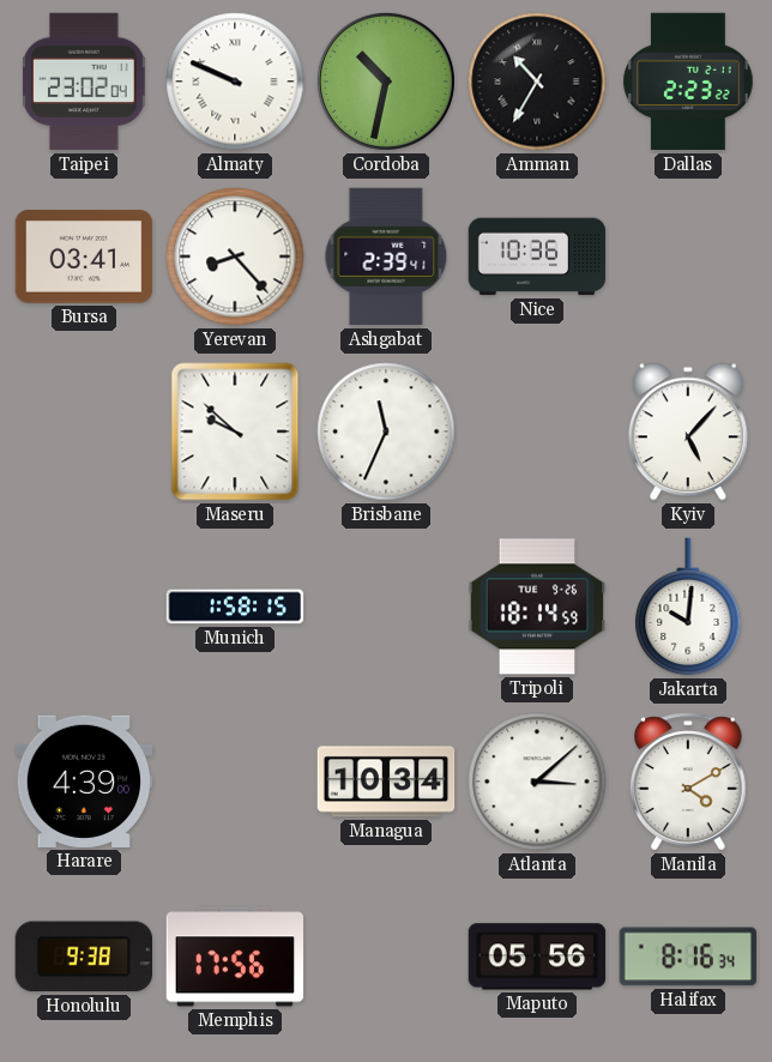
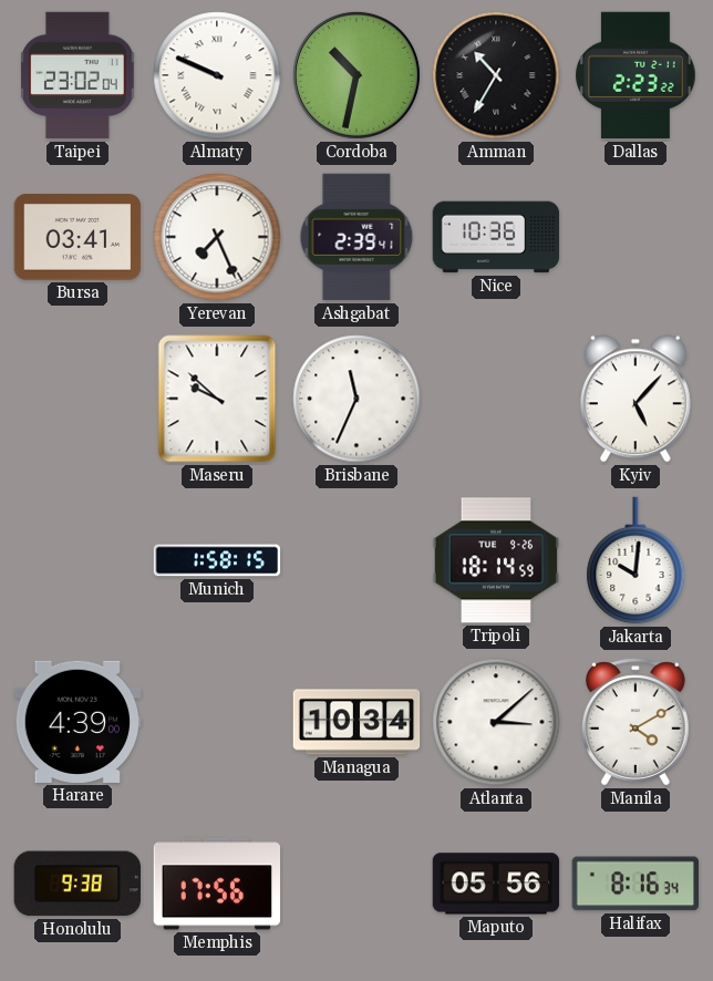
Yerevan: 8:23 -> 7:26
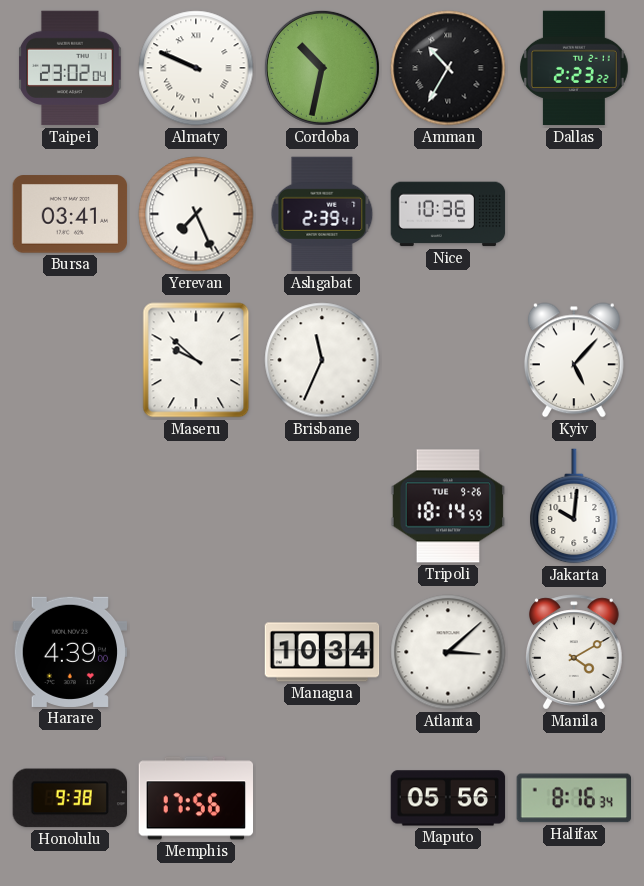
Munich: 1:58 -> none
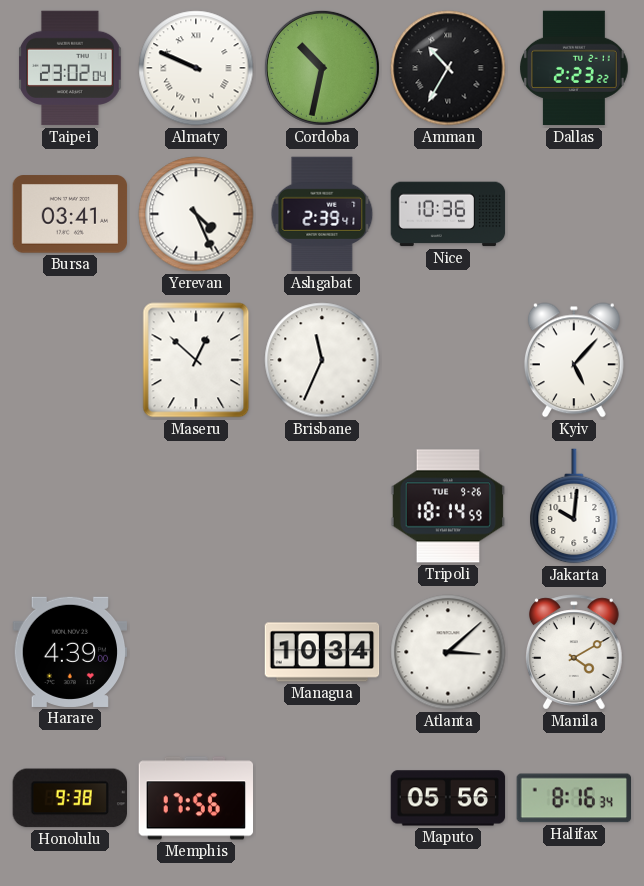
Yerevan: 7:26 -> 4:26
Maseru: 9:52 -> 12:52
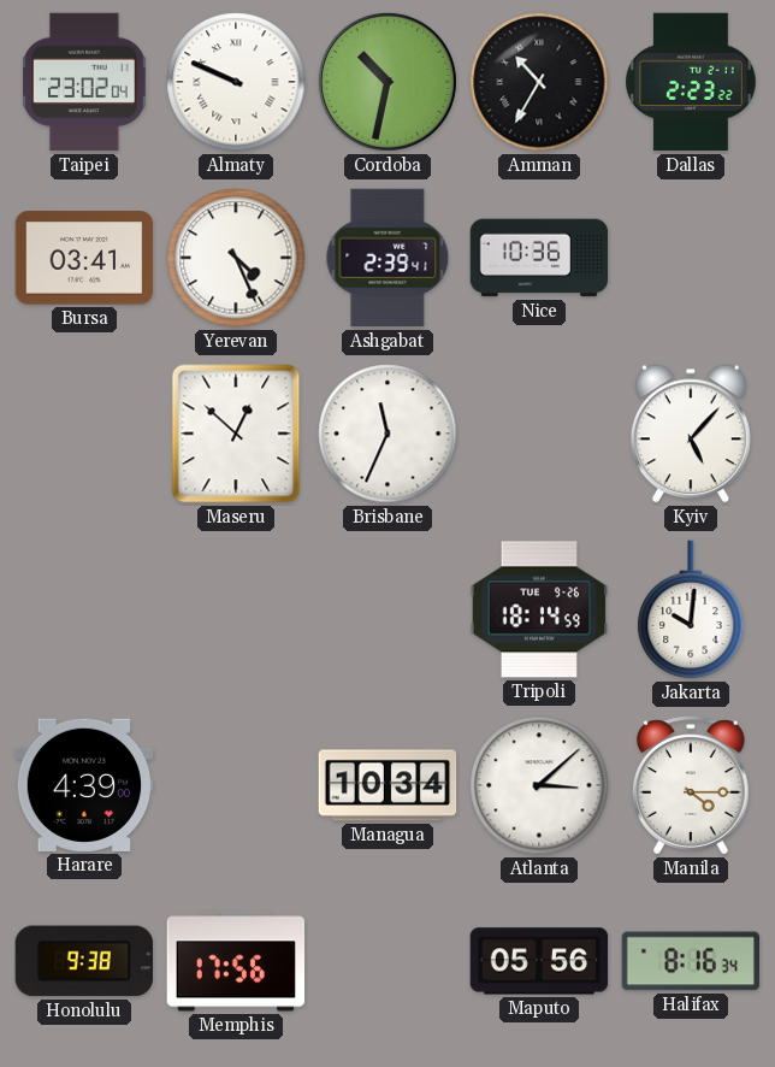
Manila: 4:10 -> 4:15
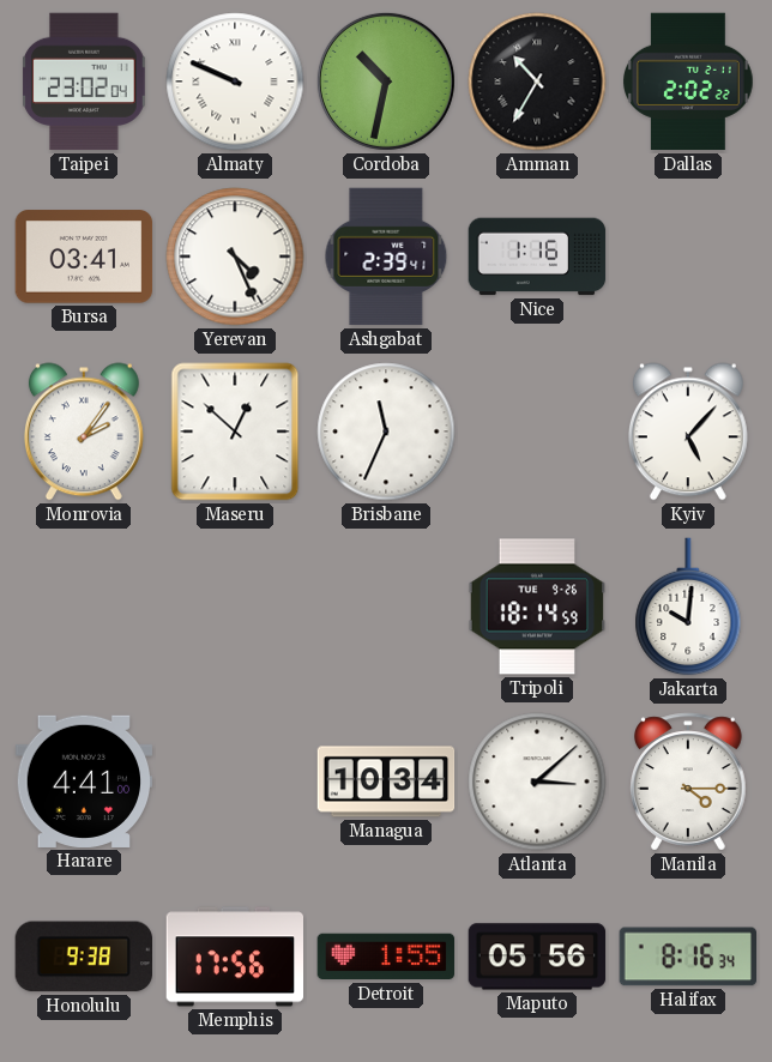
Dallas: 2:23 -> 2:02
Nice: 10:36 -> 1:16
Monrovia: none -> 2:06
Harare: 4:39 -> 4:41
Detroit: none -> 1:55
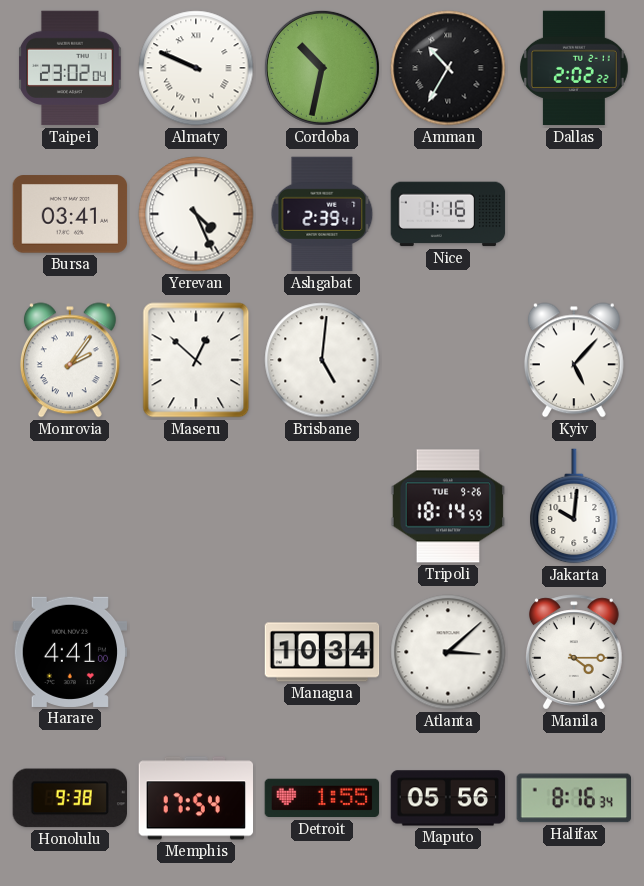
Brisbane: 11:34 -> 5:01
Memphis: 17:56 -> 17:54
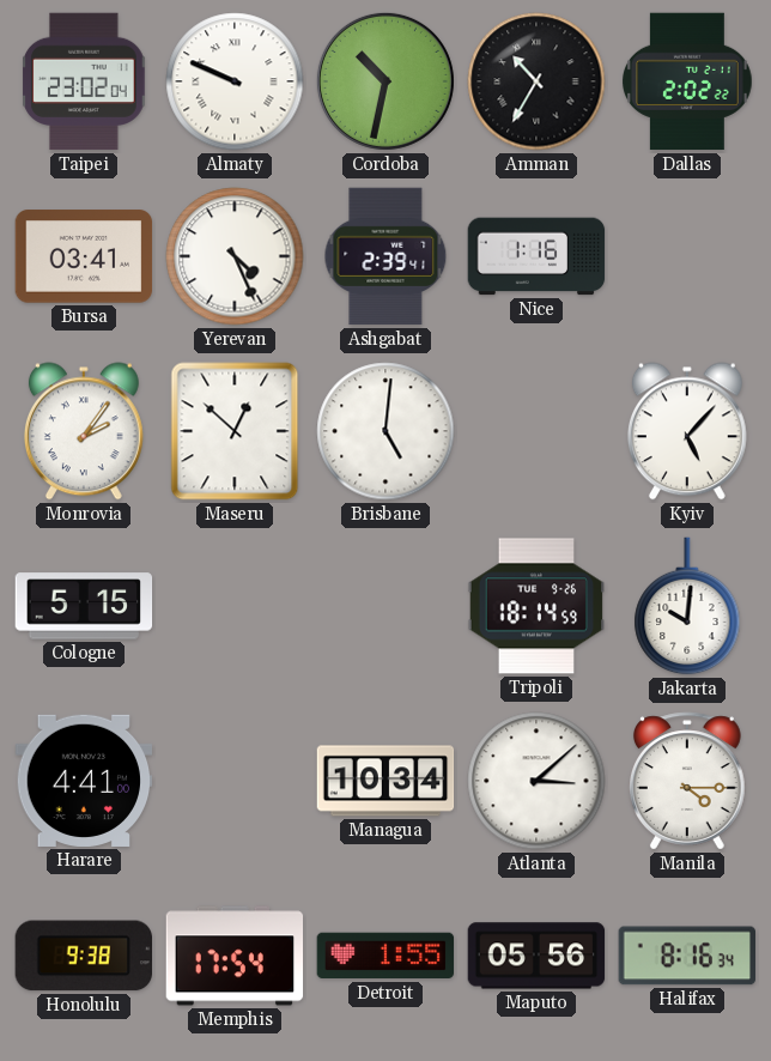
Cologne: none -> 5:15
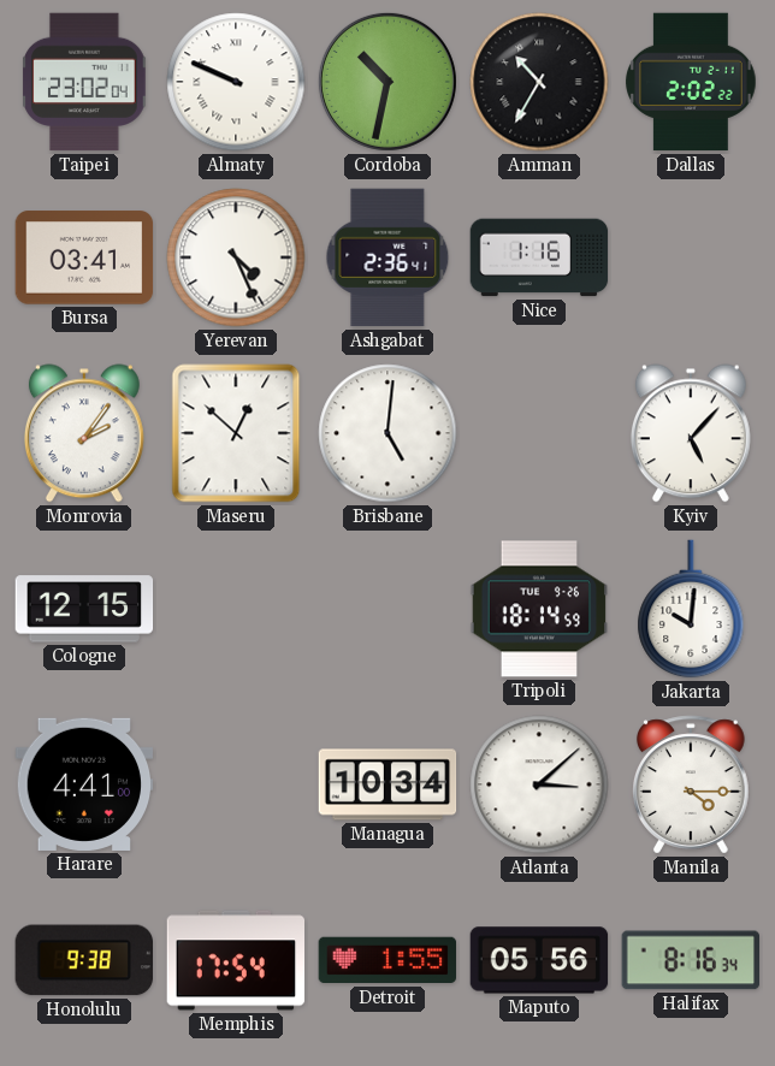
Ashgabat: 2:39 -> 2:36
Cologne: 5:15 -> 12:15
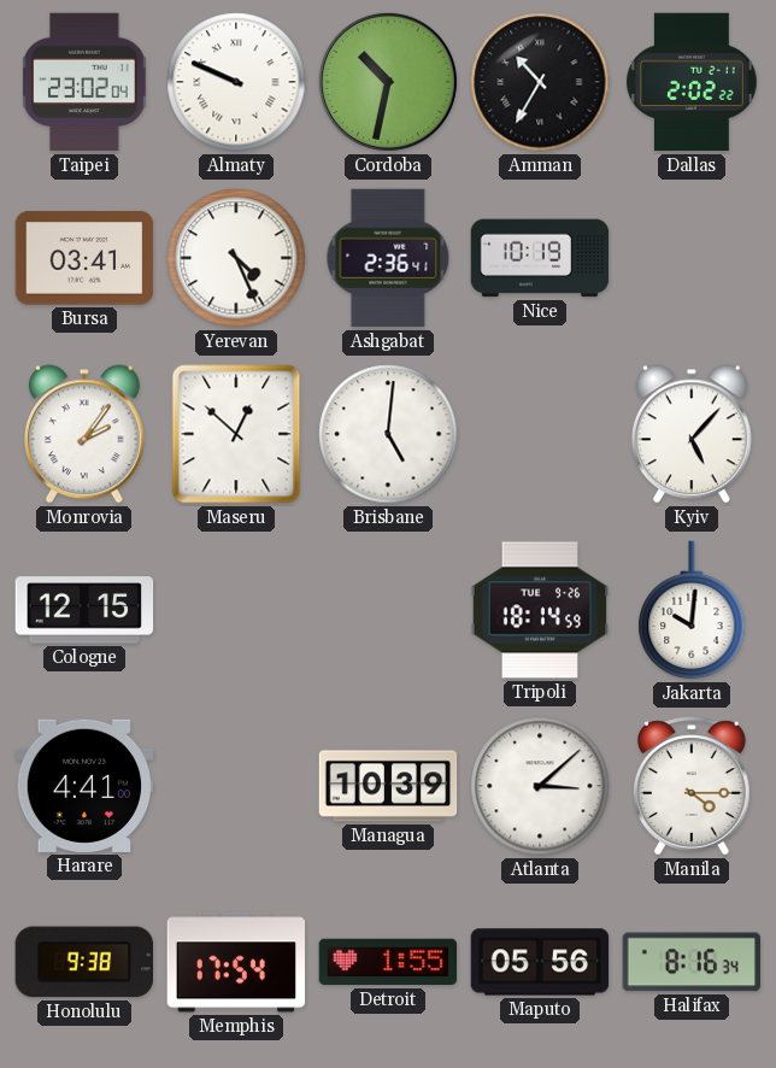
Nice: 1:16 -> 10:19
Managua: 10:34 -> 10:39
